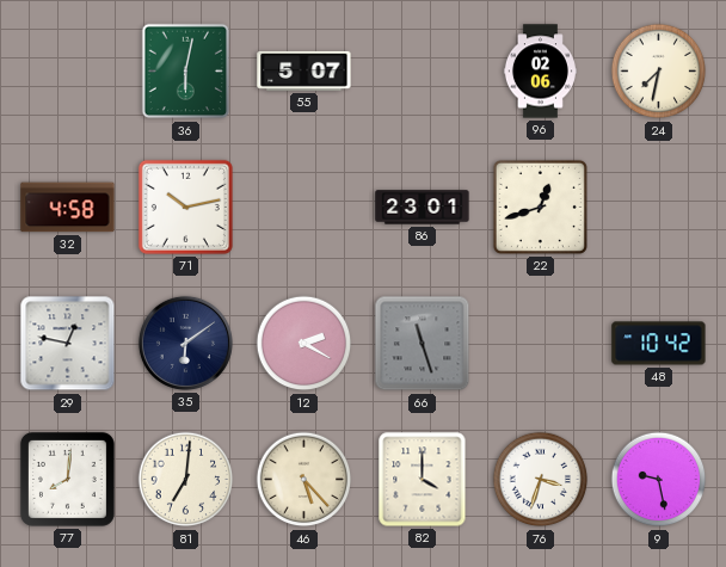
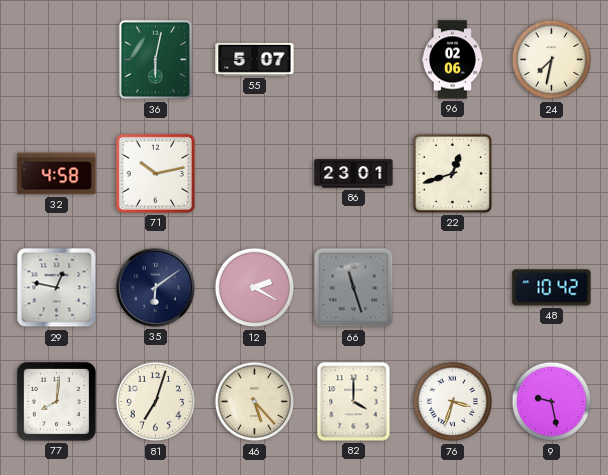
81: 7:01 -> 7:03
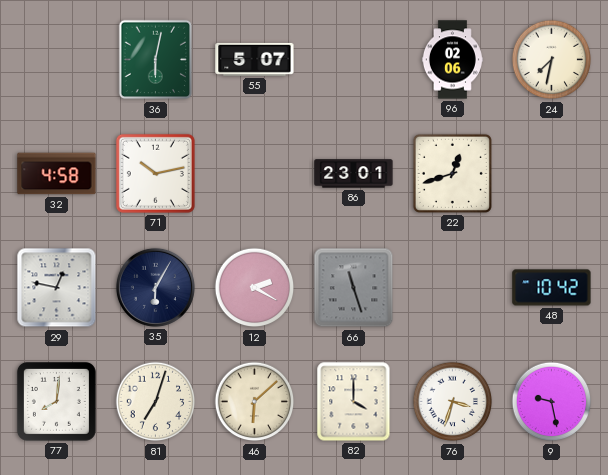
35: 6:09 -> 6:05
46: 5:23 -> 6:08
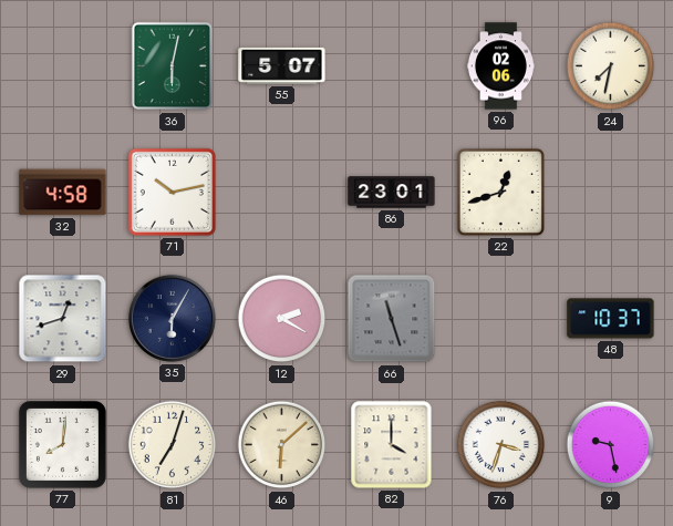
29: 12:47 -> 12:42
48: 10:42 -> 10:37
